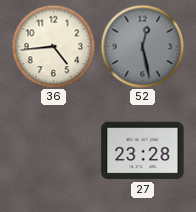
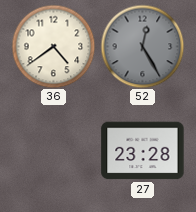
36: 4:44 -> 4:39
52: 12:28 -> 12:25
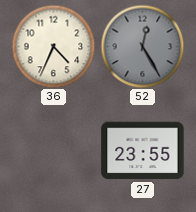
36: 4:39 -> 4:34
27: 23:28 -> 23:55
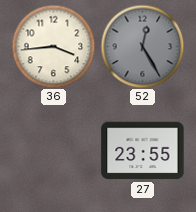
36: 4:34 -> 3:44
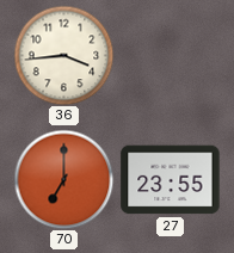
52: 12:25 -> none
70: none -> 7:00
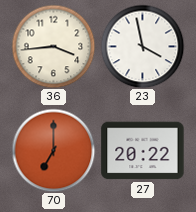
23: none -> 3:58
27: 23:55 -> 20:22
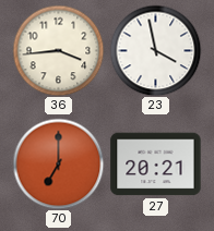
27: 20:22 -> 20:21
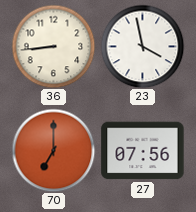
36: 3:44 -> 8:44
27: 20:21 -> 07:56
